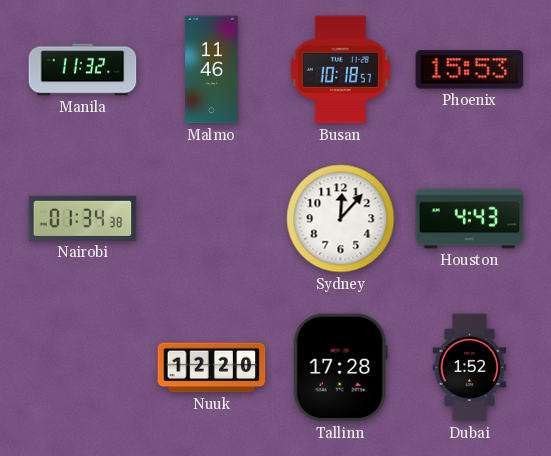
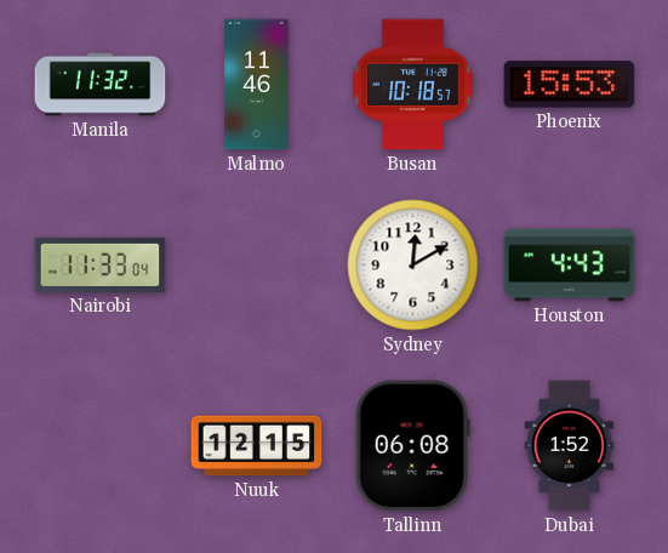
Nairobi: 01:34 -> 11:33
Sydney: 12:07 -> 12:10
Nuuk: 12:20 -> 12:15
Tallinn: 17:28 -> 06:08
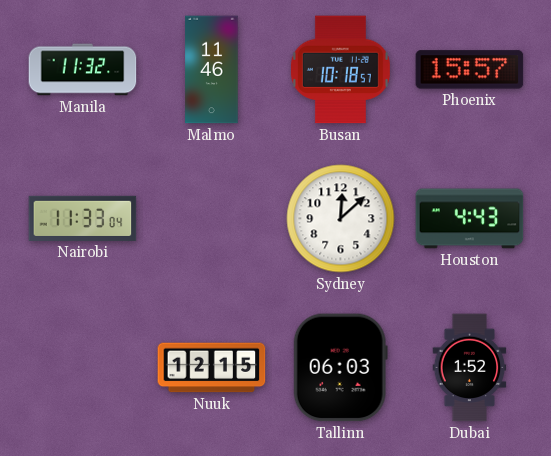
Phoenix: 15:53 -> 15:57
Sydney: 12:10 -> 12:08
Tallinn: 06:08 -> 06:03
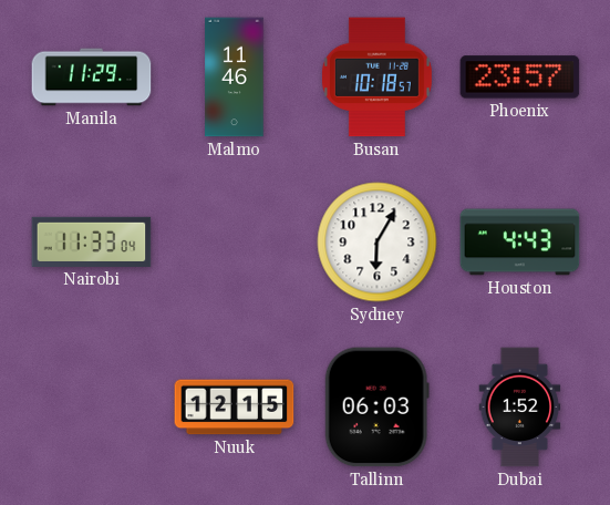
Manila: 11:32 -> 11:29
Phoenix: 15:57 -> 23:57
Sydney: 12:08 -> 6:05
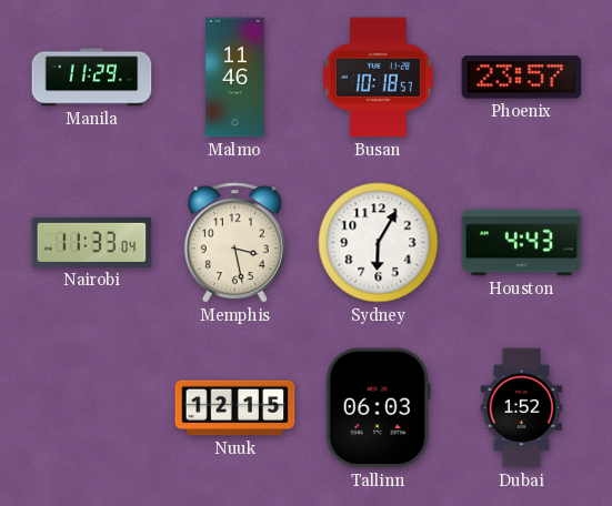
Memphis: none -> 3:28
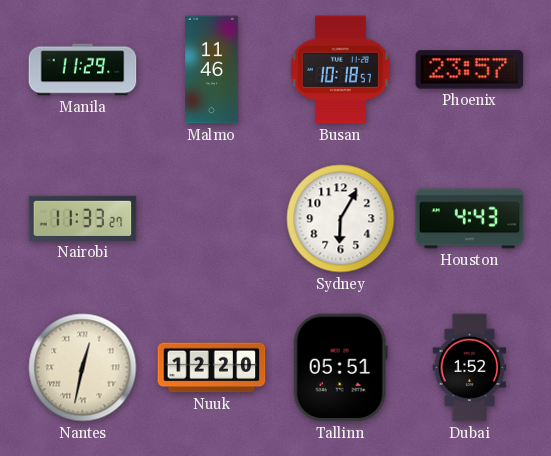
Nairobi: 11:33:04 -> 11:33:27
Memphis: 3:28 -> none
Nantes: none -> 12:32
Nuuk: 12:15 -> 12:20
Tallinn: 06:03 -> 05:51
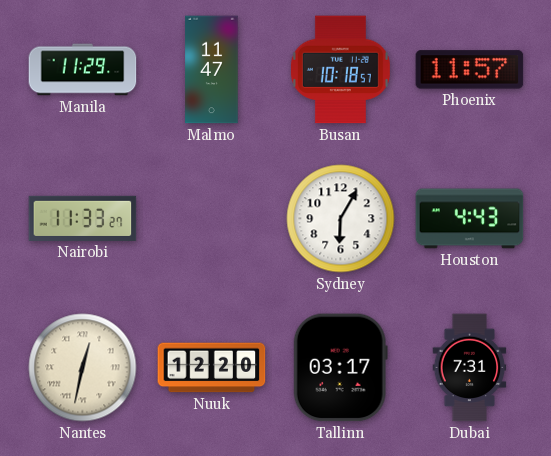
Malmo: 11:46 -> 11:47
Phoenix: 23:57 -> 11:57
Tallinn: 05:51 -> 03:17
Dubai: 1:52 -> 7:31
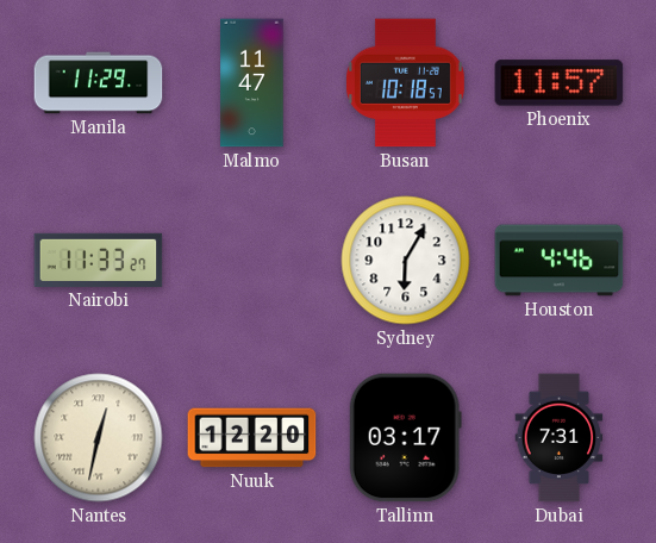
Houston: 4:43 -> 4:46
